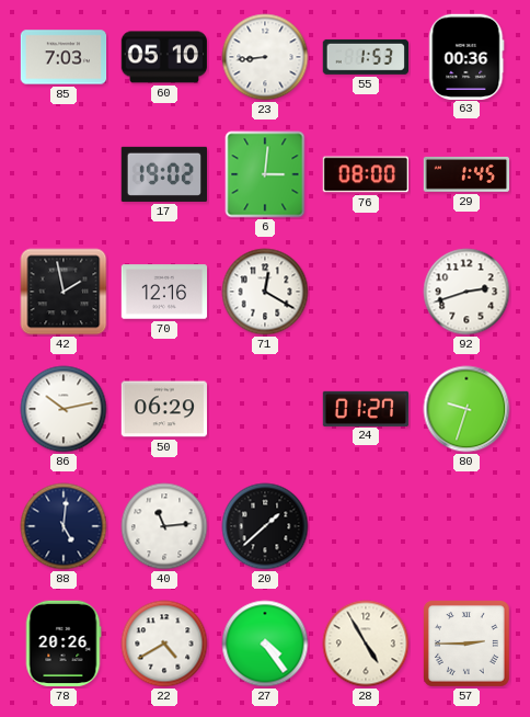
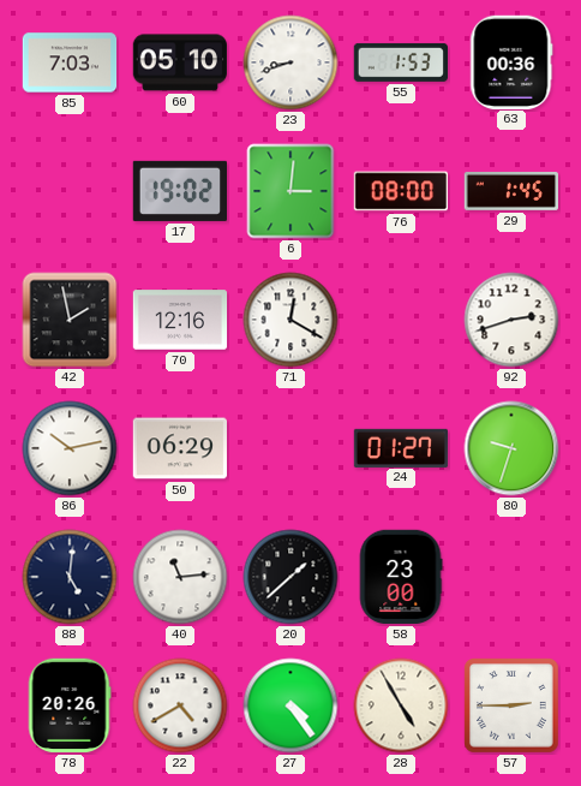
23: 8:44 -> 8:42
58: none -> 23:00
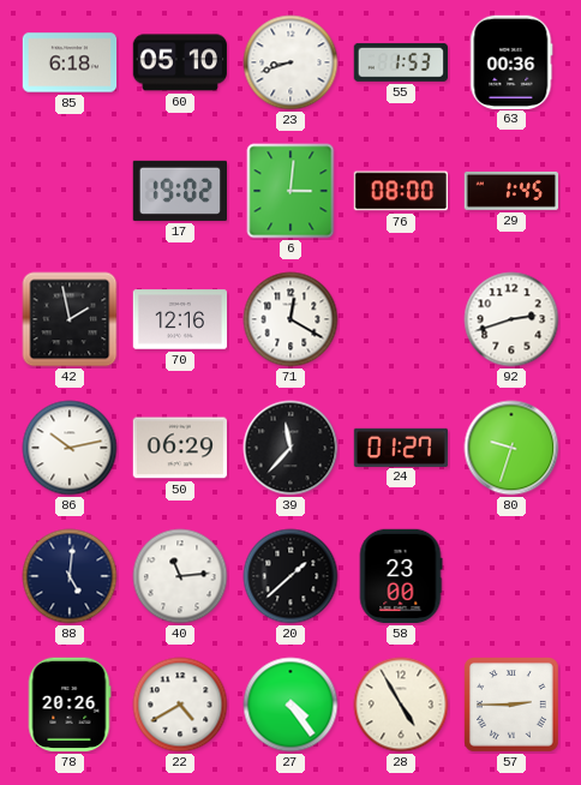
85: 7:03 -> 6:18
39: none -> 11:37
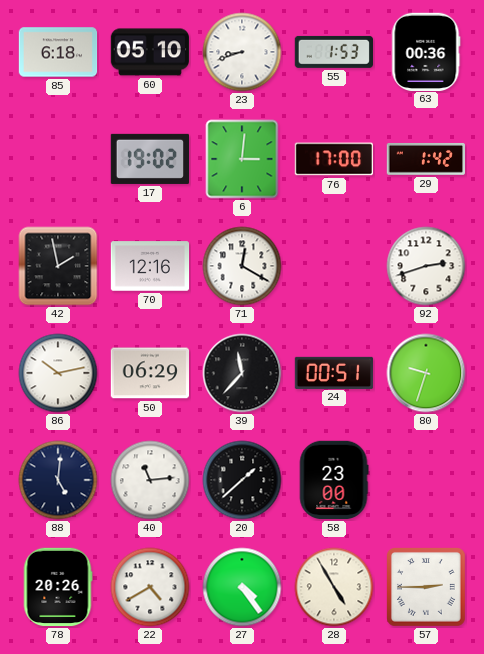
76: 08:00 -> 17:00
29: 1:45 -> 1:42
24: 01:27 -> 00:51
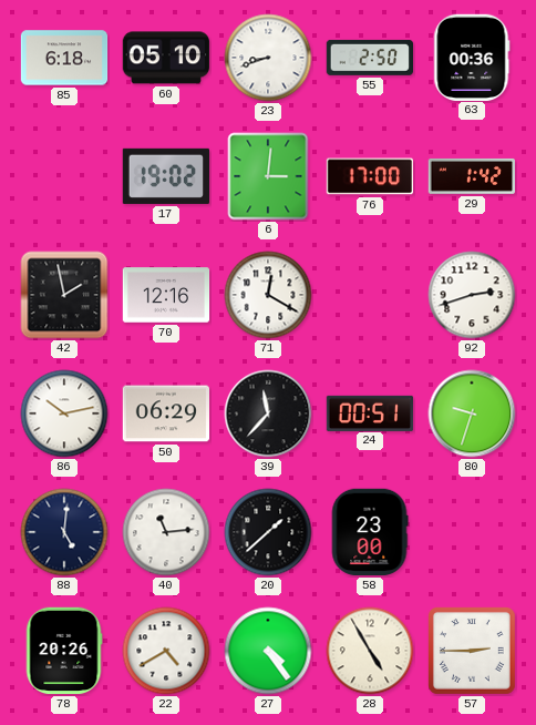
55: 1:53 -> 2:50
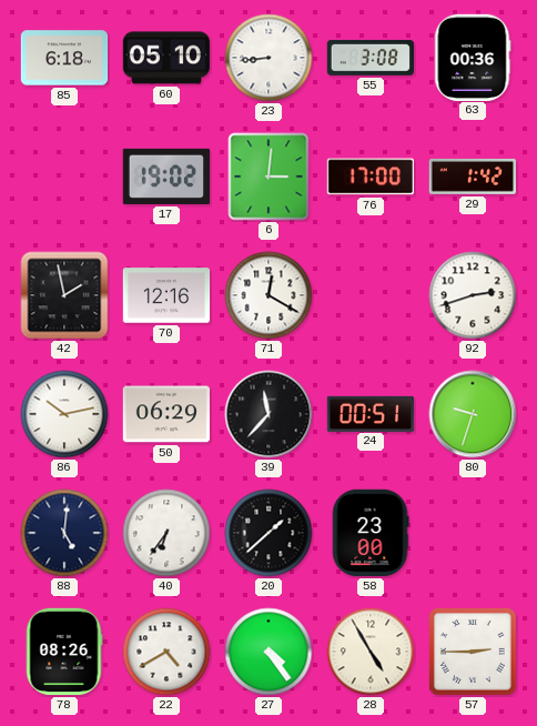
23: 8:42 -> 8:44
55: 2:50 -> 3:08
40: 11:14 -> 6:36
78: 20:26 -> 08:26
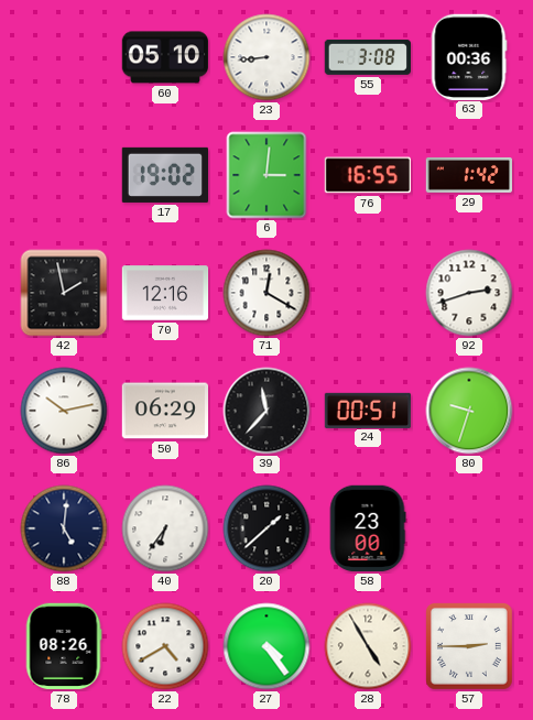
85: 6:18 -> none
76: 17:00 -> 16:55
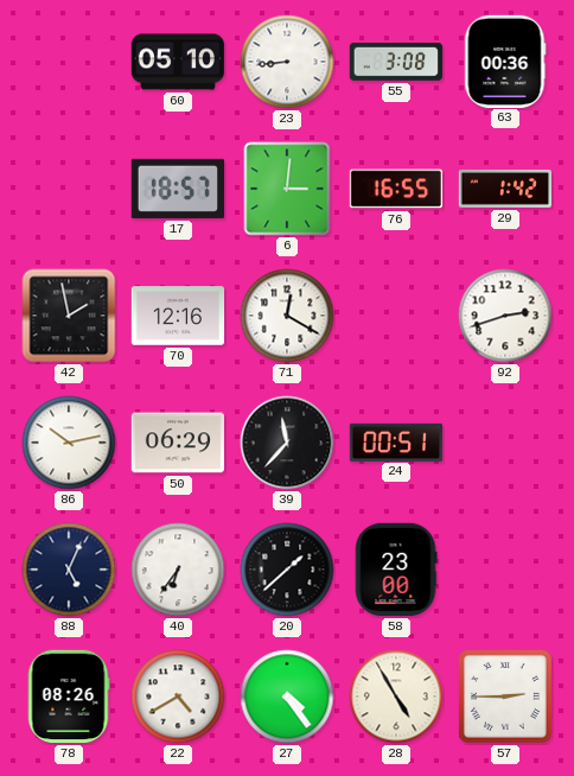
17: 19:02 -> 18:57
80: 9:33 -> none
88: 5:01 -> 5:04
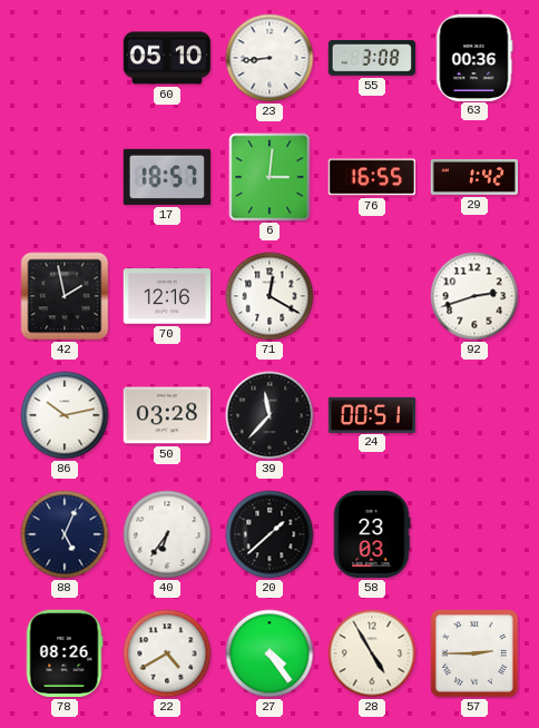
50: 06:29 -> 03:28
58: 23:00 -> 23:03
